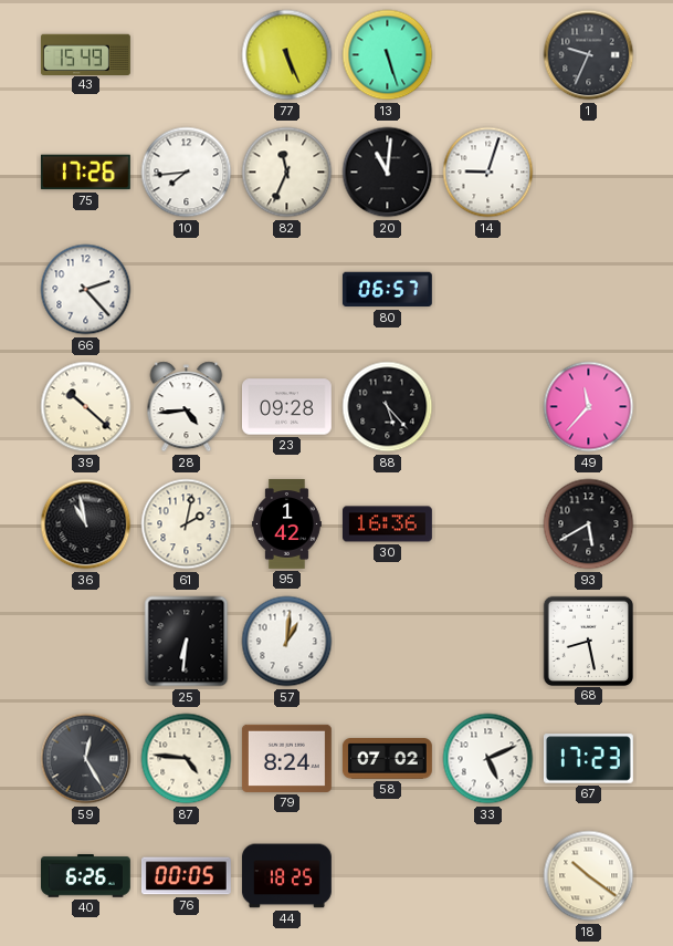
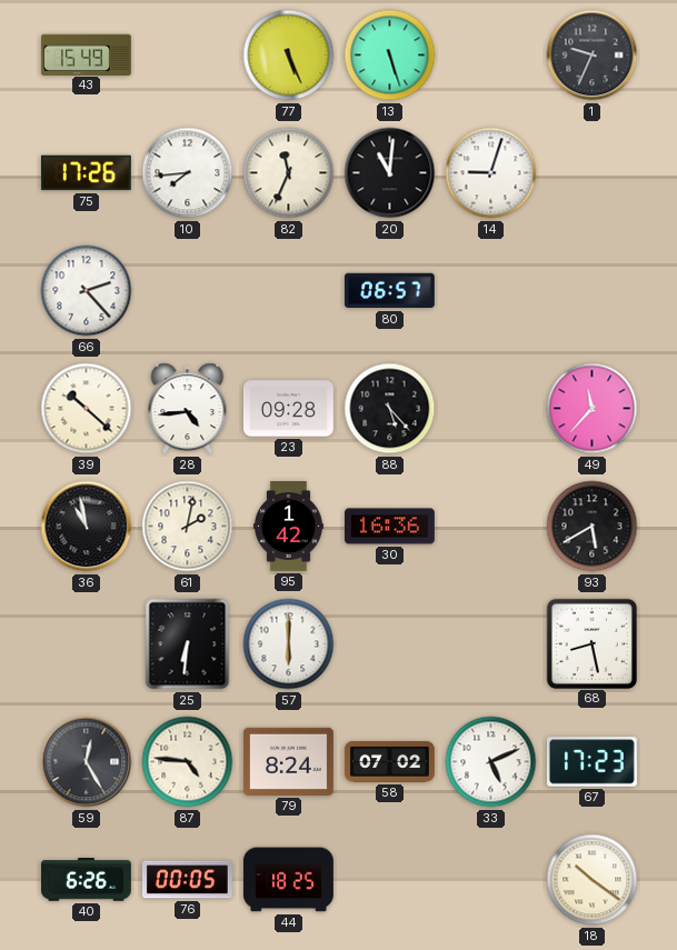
57: 1:01 -> 6:00
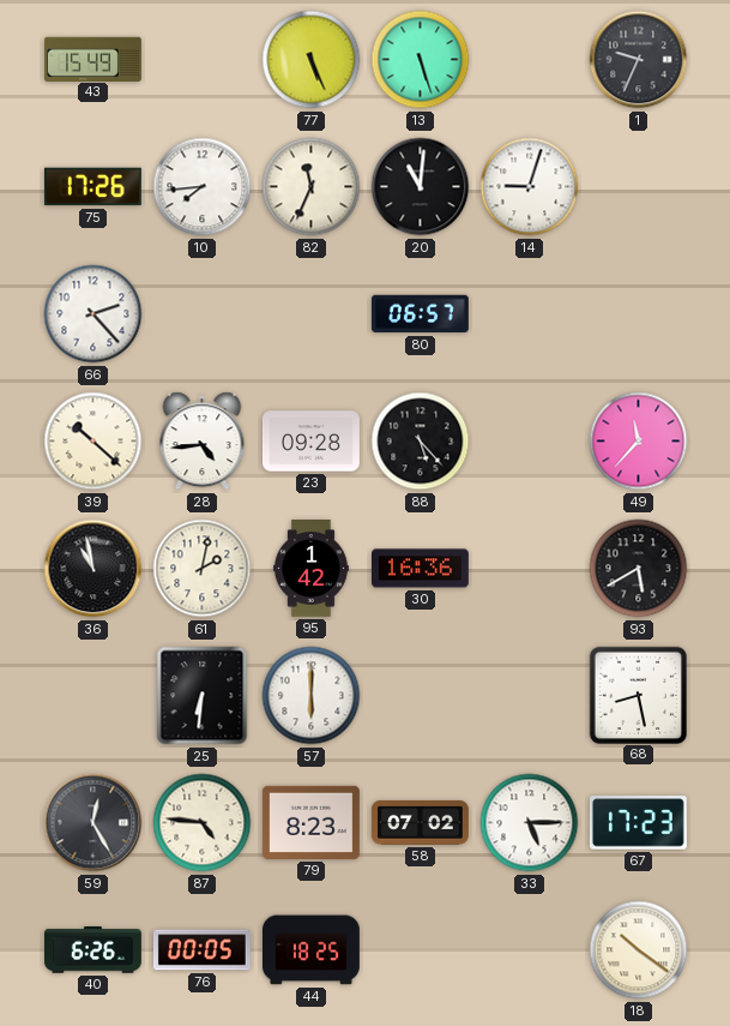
79: 8:24 -> 8:23
33: 5:11 -> 5:15
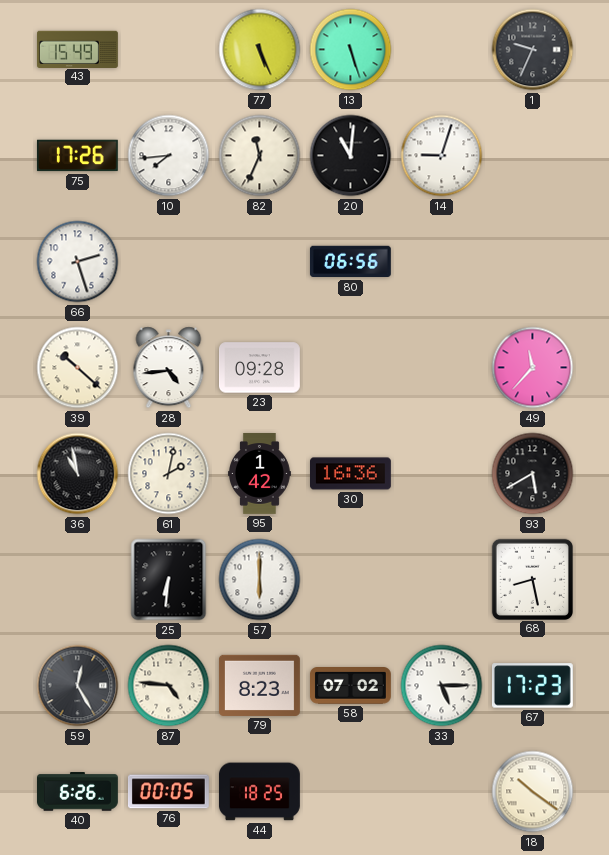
66: 2:23 -> 2:27
80: 06:57 -> 06:56
88: 5:23 -> none
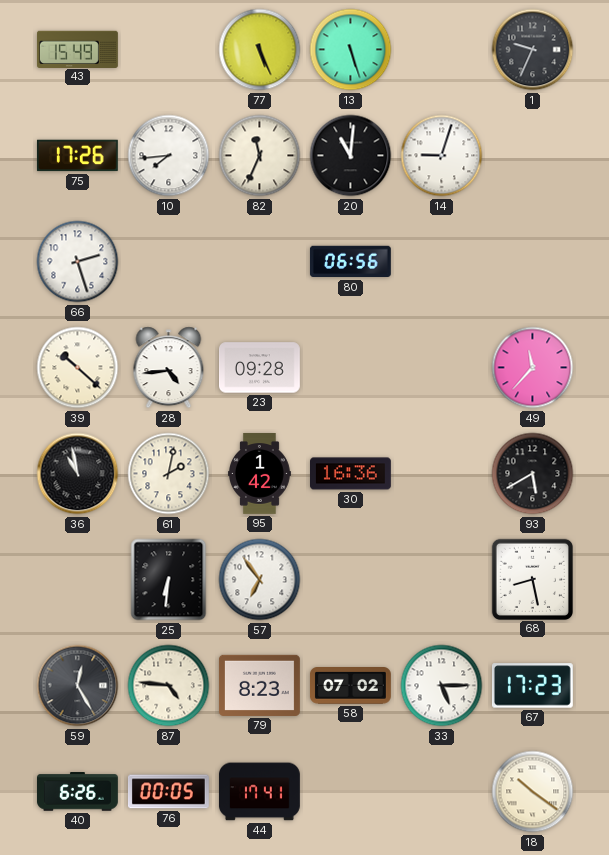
57: 6:00 -> 6:54
44: 18:25 -> 17:41
